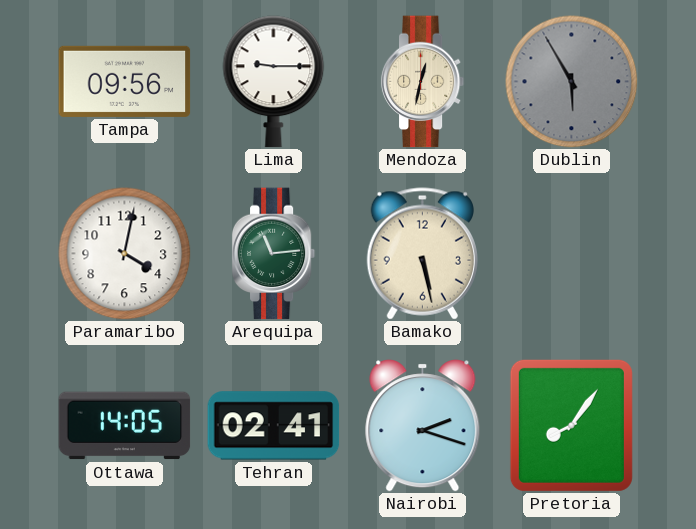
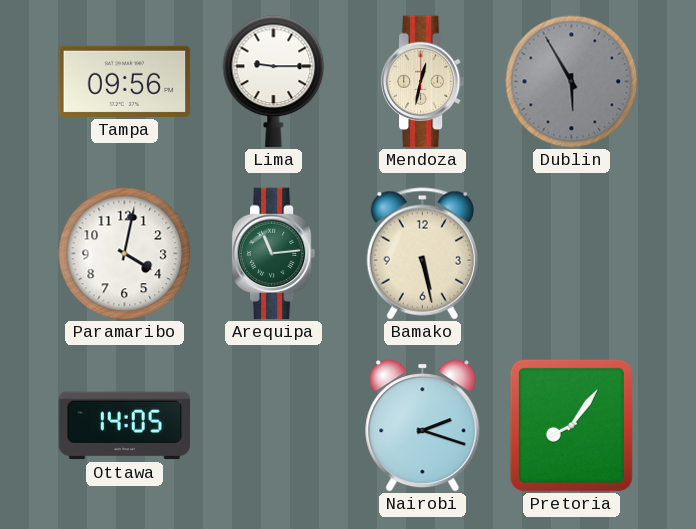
Tehran: 02:41 -> none
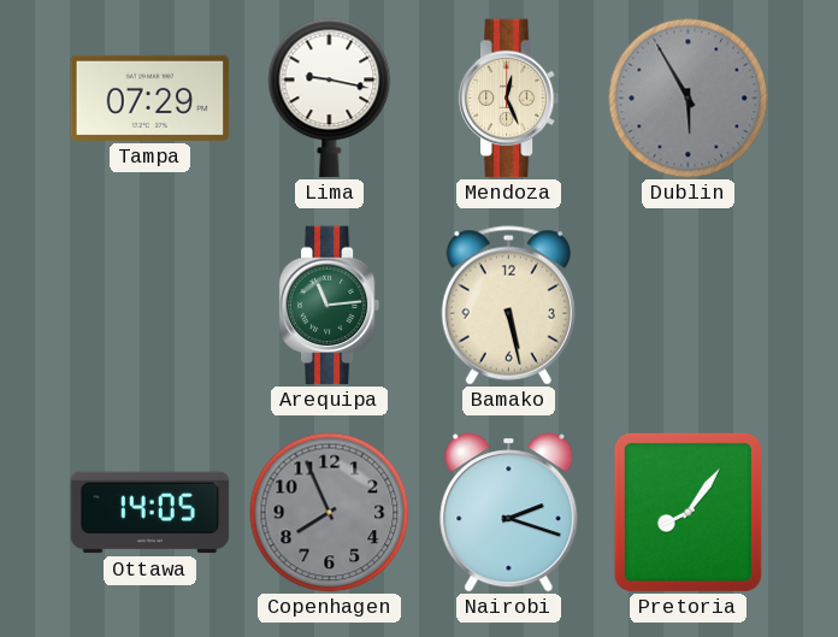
Tampa: 09:56 -> 07:29
Lima: 9:15 -> 9:17
Mendoza: 12:32 -> 12:26
Paramaribo: 4:02 -> none
Copenhagen: none -> 7:56
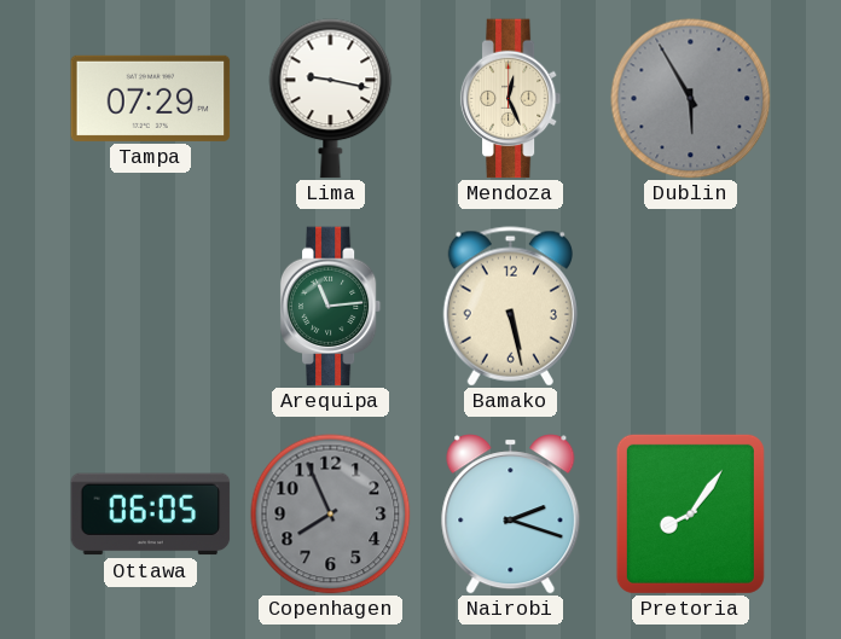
Ottawa: 14:05 -> 06:05
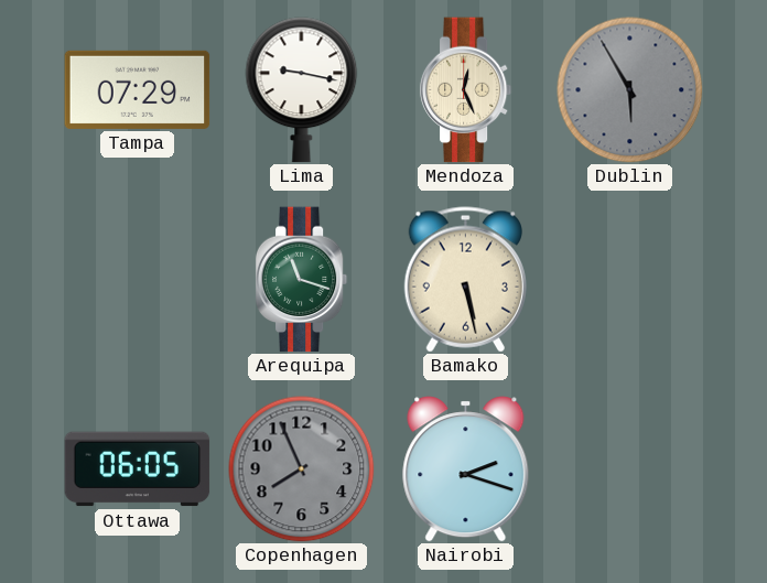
Arequipa: 11:14 -> 11:18
Pretoria: 8:06 -> none
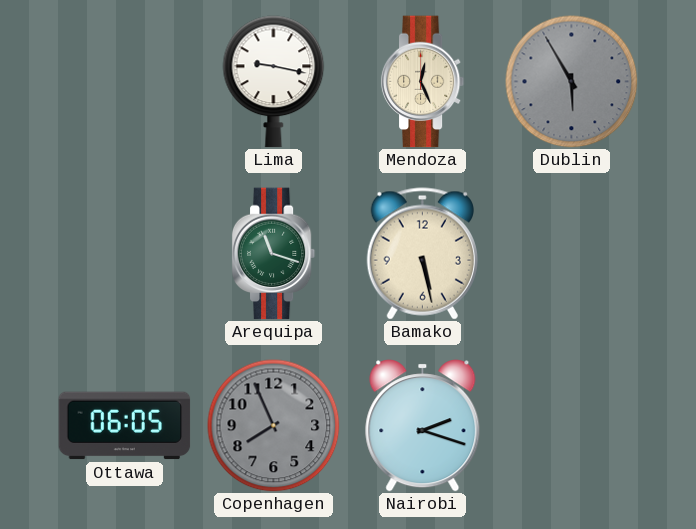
Tampa: 07:29 -> none
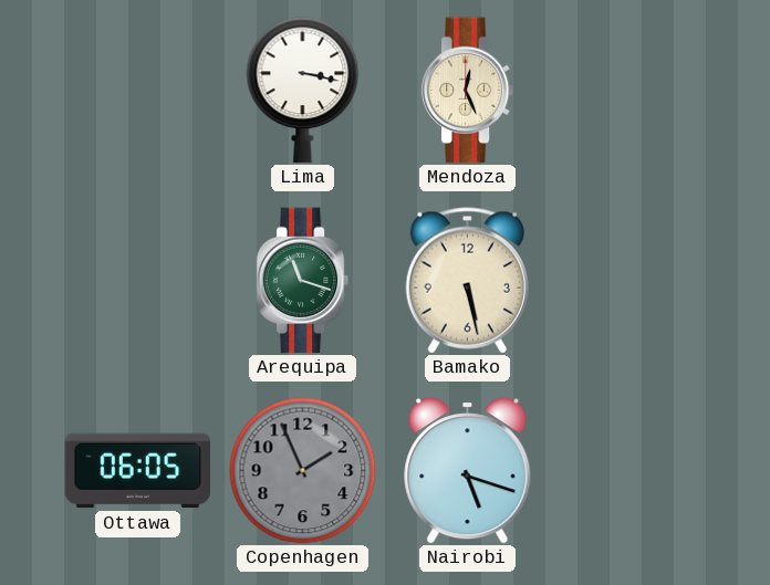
Lima: 9:17 -> 3:17
Dublin: 5:55 -> none
Copenhagen: 7:56 -> 1:56
Nairobi: 2:18 -> 5:18
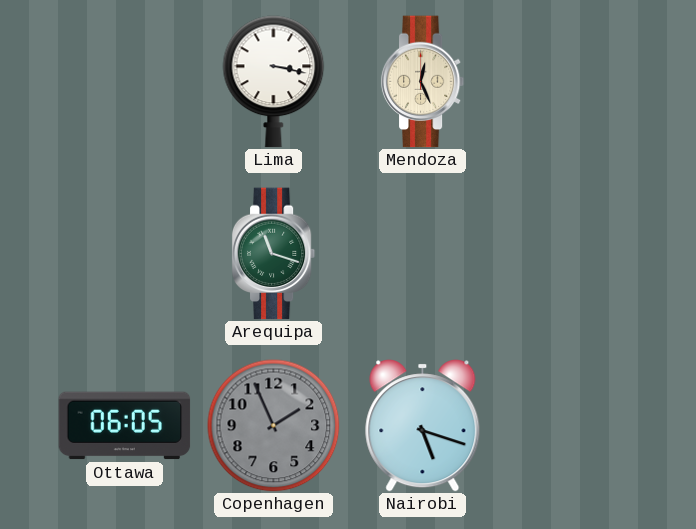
Bamako: 5:28 -> none
